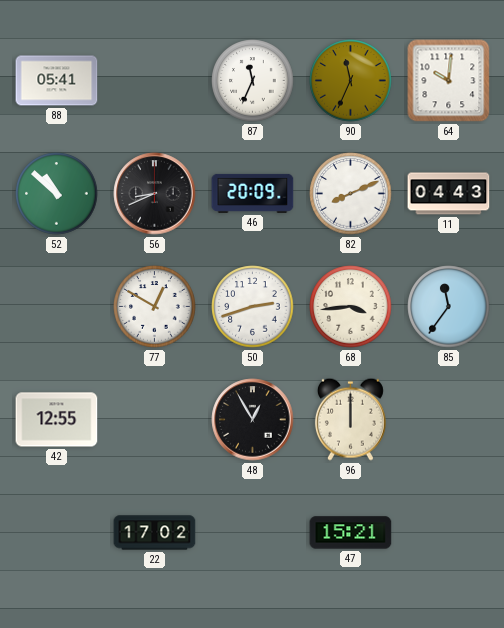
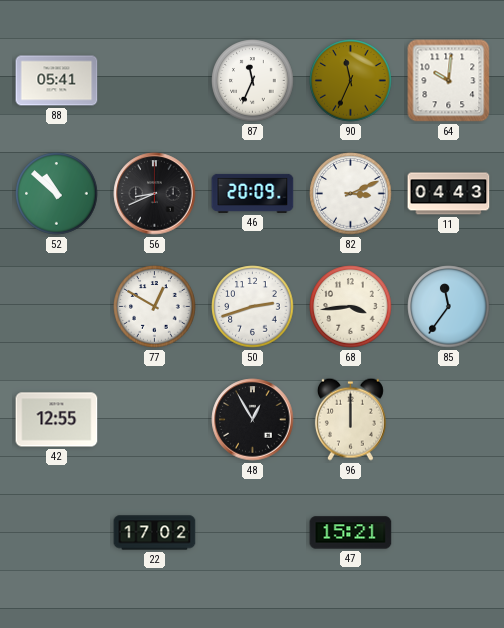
82: 8:11 -> 3:11
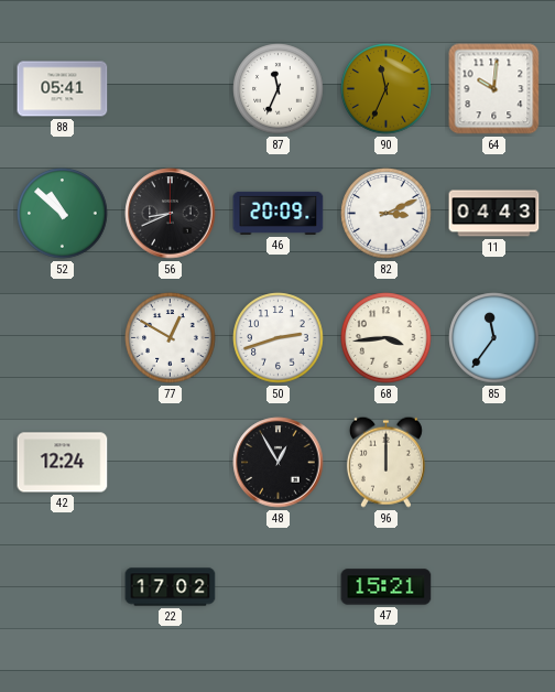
42: 12:55 -> 12:24
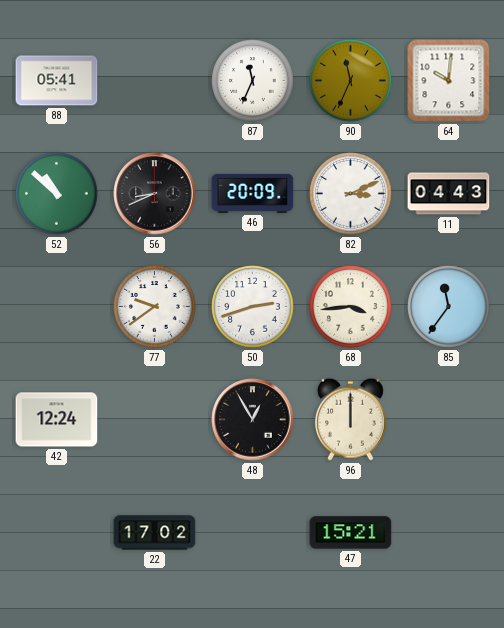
77: 12:50 -> 9:39
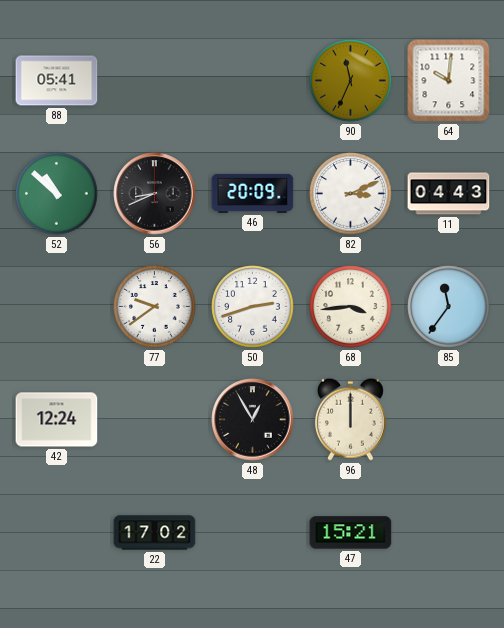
87: 11:34 -> none
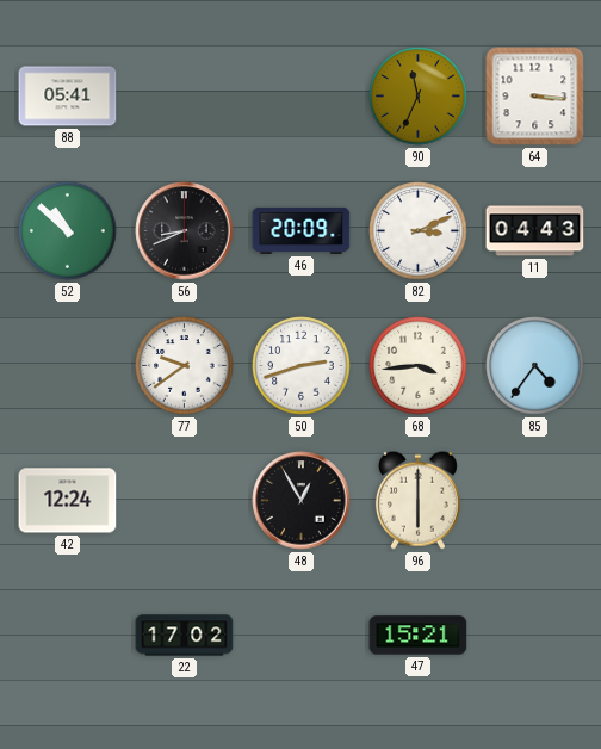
64: 10:01 -> 3:16
85: 11:36 -> 4:36
96: 12:00 -> 6:00
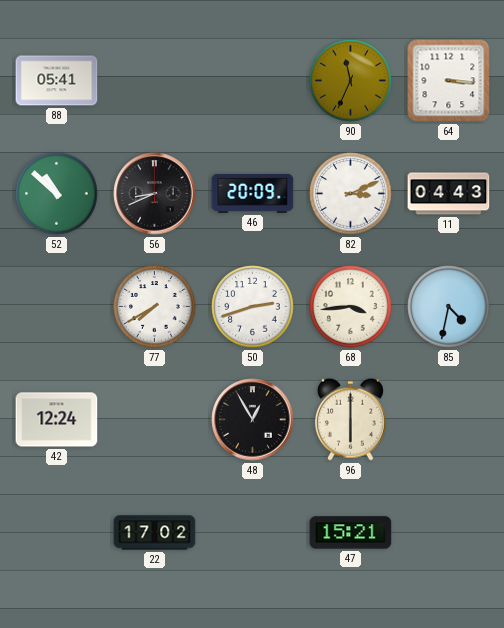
77: 9:39 -> 7:40
85: 4:36 -> 4:32
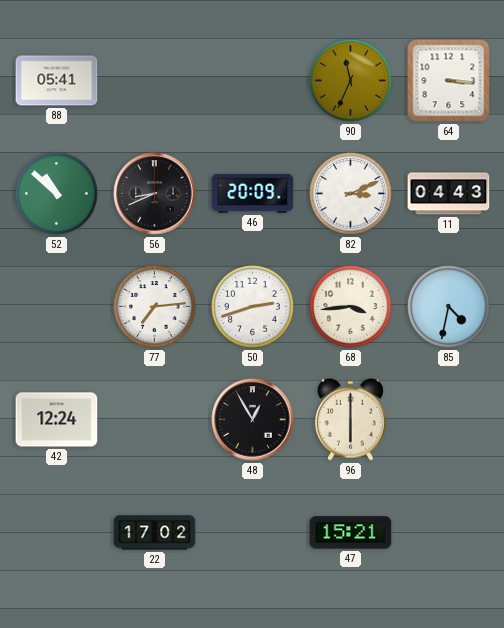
77: 7:40 -> 7:14
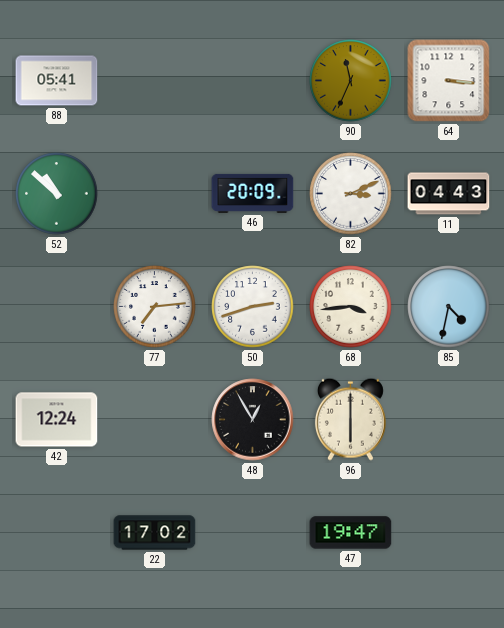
56: 8:41 -> none
47: 15:21 -> 19:47
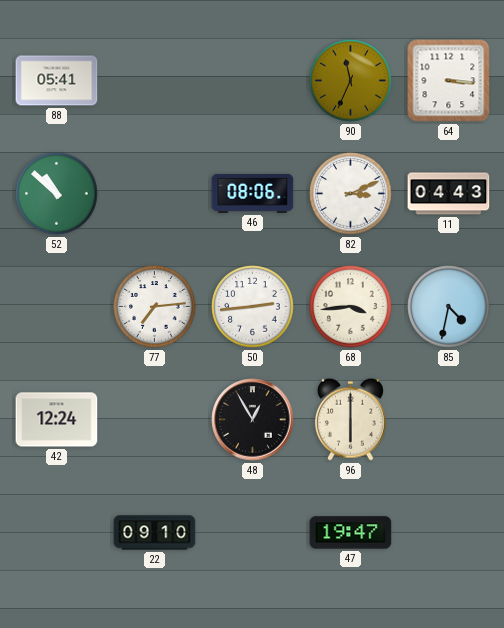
46: 20:09 -> 08:06
50: 2:42 -> 2:44
22: 17:02 -> 09:10
